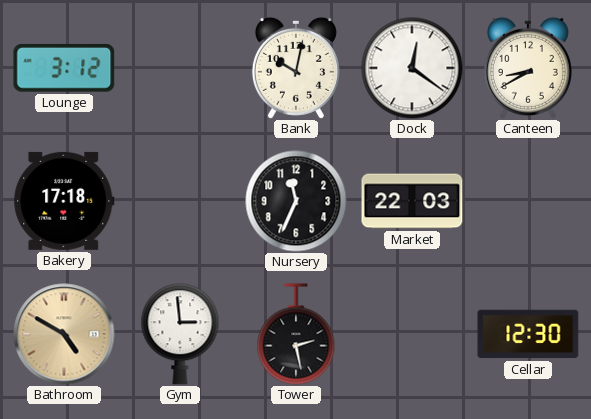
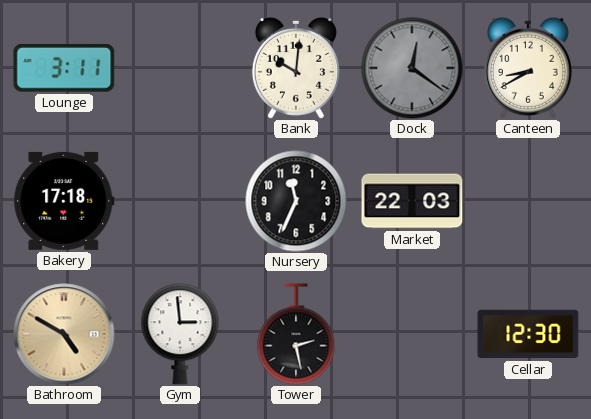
Lounge: 3:12 -> 3:11
Bank: 10:02 -> 10:01
Dock dial: white -> grey
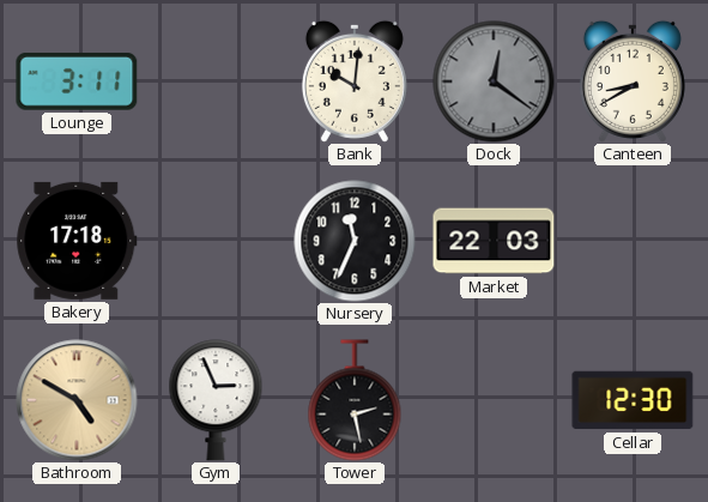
Gym: 2:59 -> 2:56
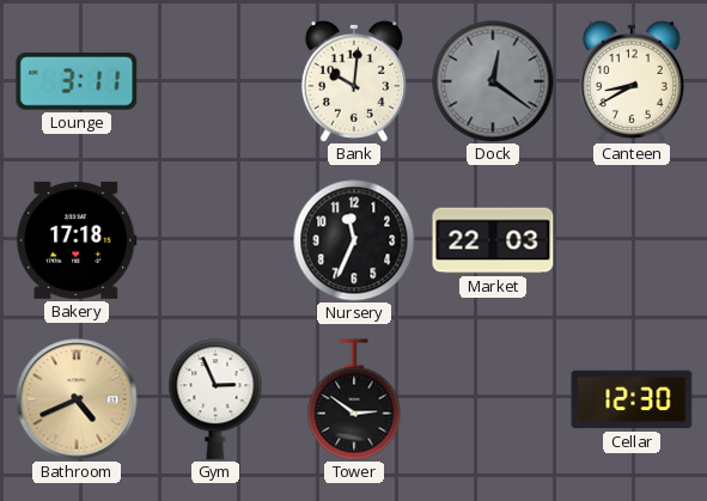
Bathroom: 4:50 -> 4:41
Tower: 2:28 -> 2:51
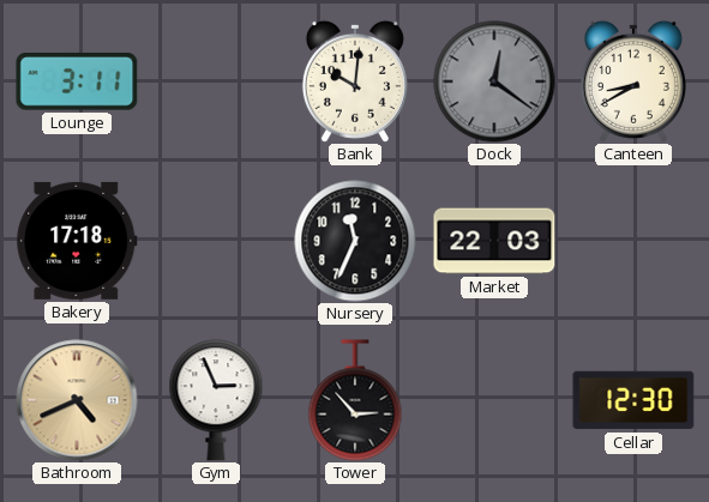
Tower: 2:51 -> 2:53
